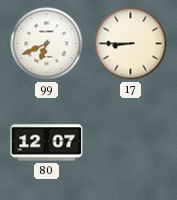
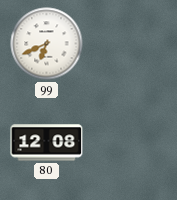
17: 8:45 -> none
80: 12:07 -> 12:08
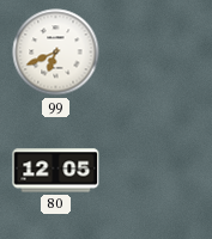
80: 12:08 -> 12:05
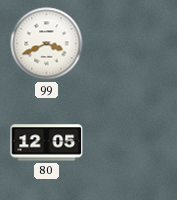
99: 6:41 -> 3:41
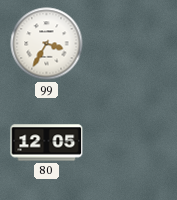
99: 3:41 -> 3:35
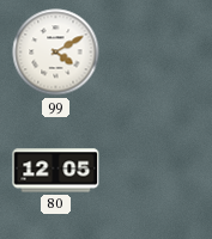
99: 3:35 -> 4:10
